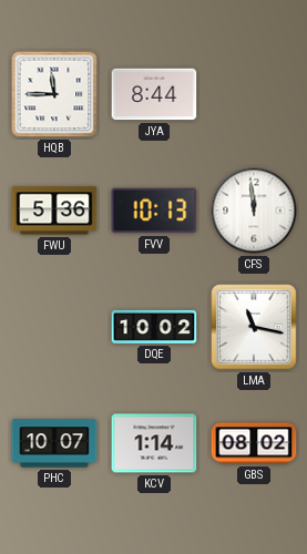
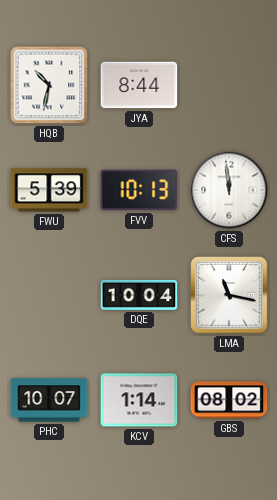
HQB: 11:45 -> 10:32
FWU: 5:36 -> 5:39
DQE: 10:02 -> 10:04
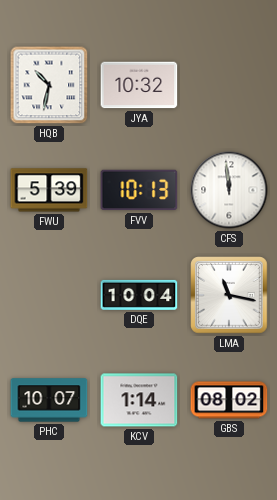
JYA: 8:44 -> 10:32
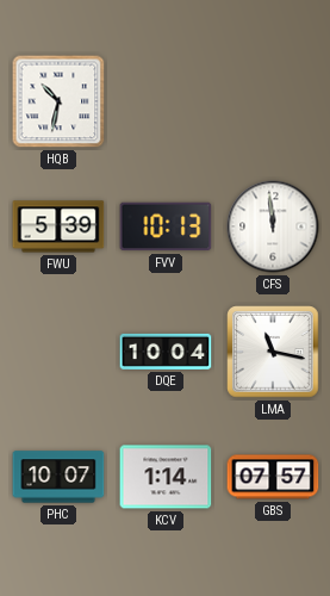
JYA: 10:32 -> none
GBS: 08:02 -> 07:57
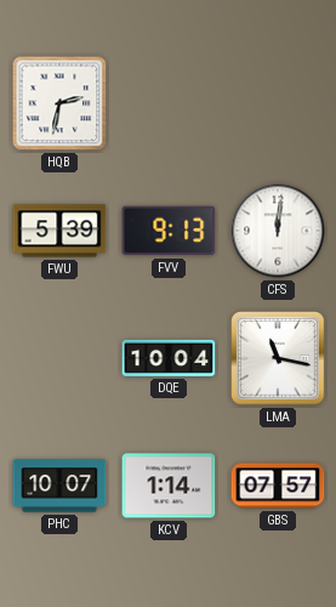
HQB: 10:32 -> 2:32
FVV: 10:13 -> 9:13
CFS: 11:59 -> 12:01
